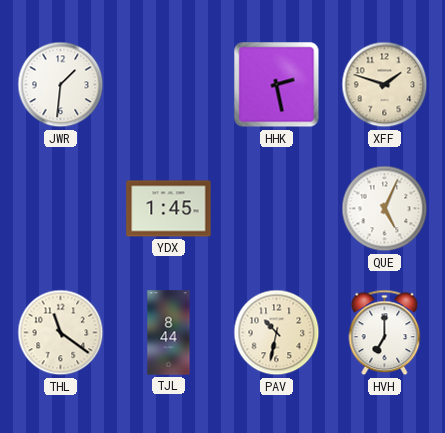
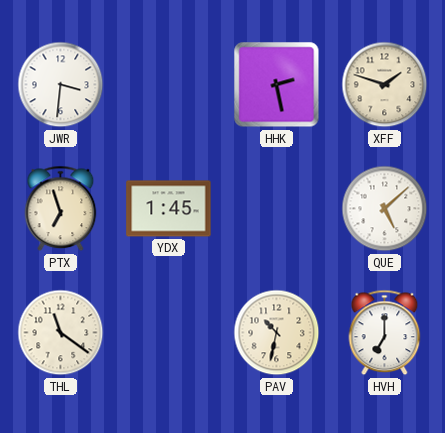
JWR: 1:31 -> 3:31
PTX: none -> 6:57
QUE: 5:04 -> 5:08
TJL: 8:44 -> none
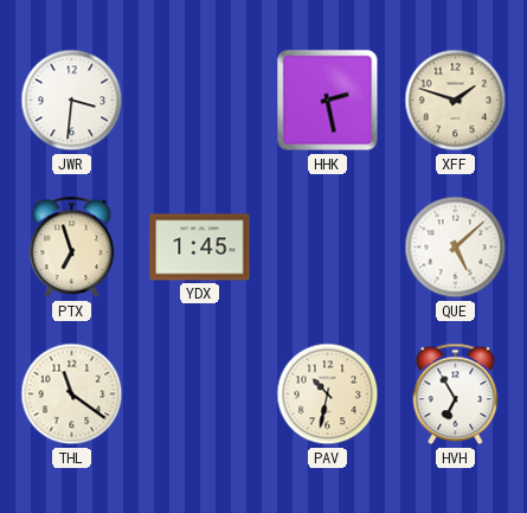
HVH: 7:00 -> 6:55
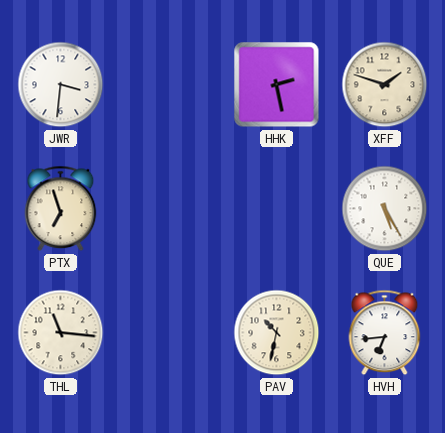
YDX: 1:45 -> none
QUE: 5:08 -> 5:25
THL: 11:21 -> 11:16
HVH: 6:55 -> 6:44
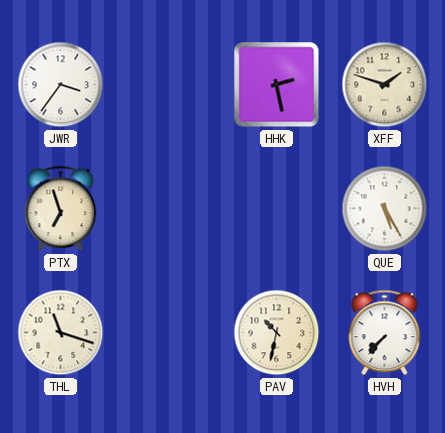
JWR: 3:31 -> 3:36
THL: 11:16 -> 11:18
HVH: 6:44 -> 7:37
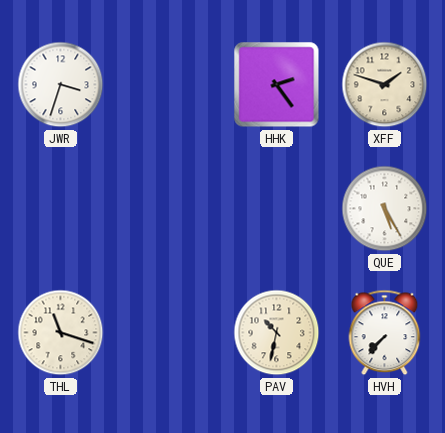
JWR: 3:36 -> 3:33
HHK: 2:28 -> 2:24
PTX: 6:57 -> none
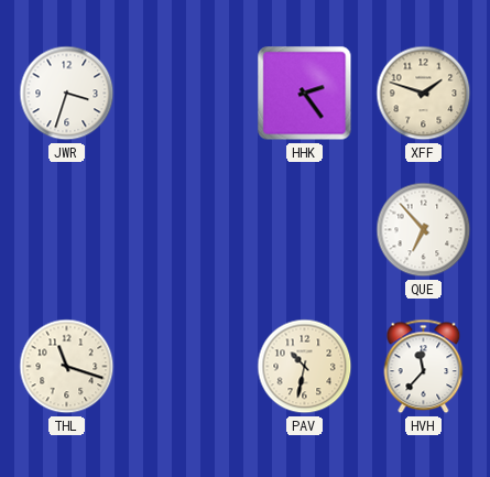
QUE: 5:25 -> 6:53
HVH: 7:37 -> 11:37
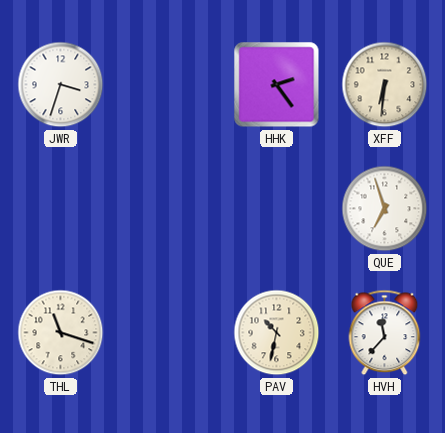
XFF: 1:48 -> 6:31
QUE: 6:53 -> 6:57
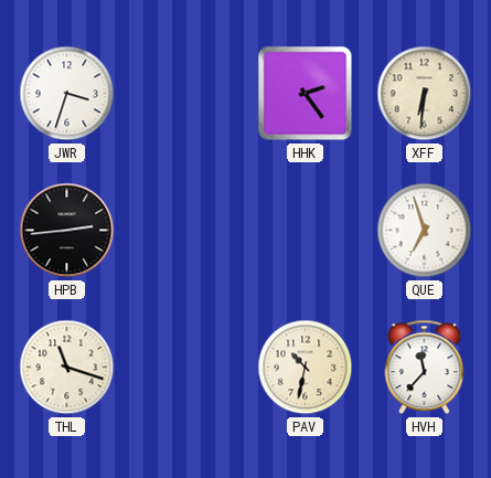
HPB: none -> 2:44
